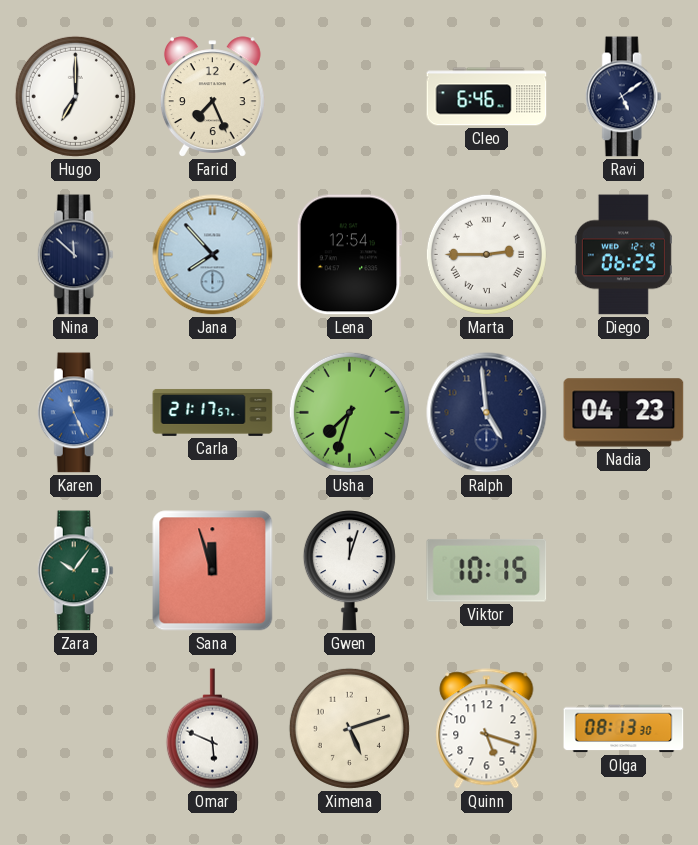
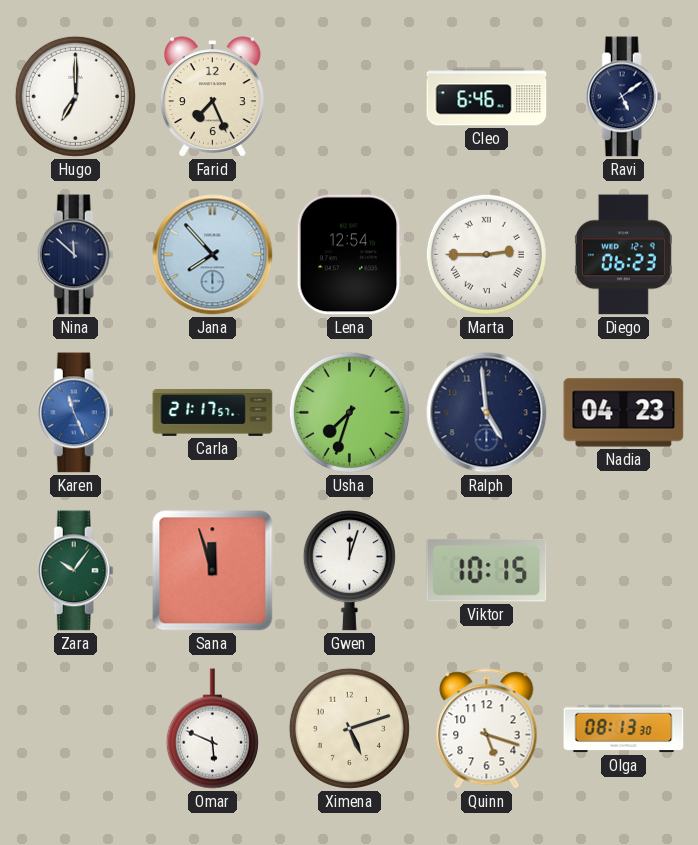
Diego: 06:25 -> 06:23
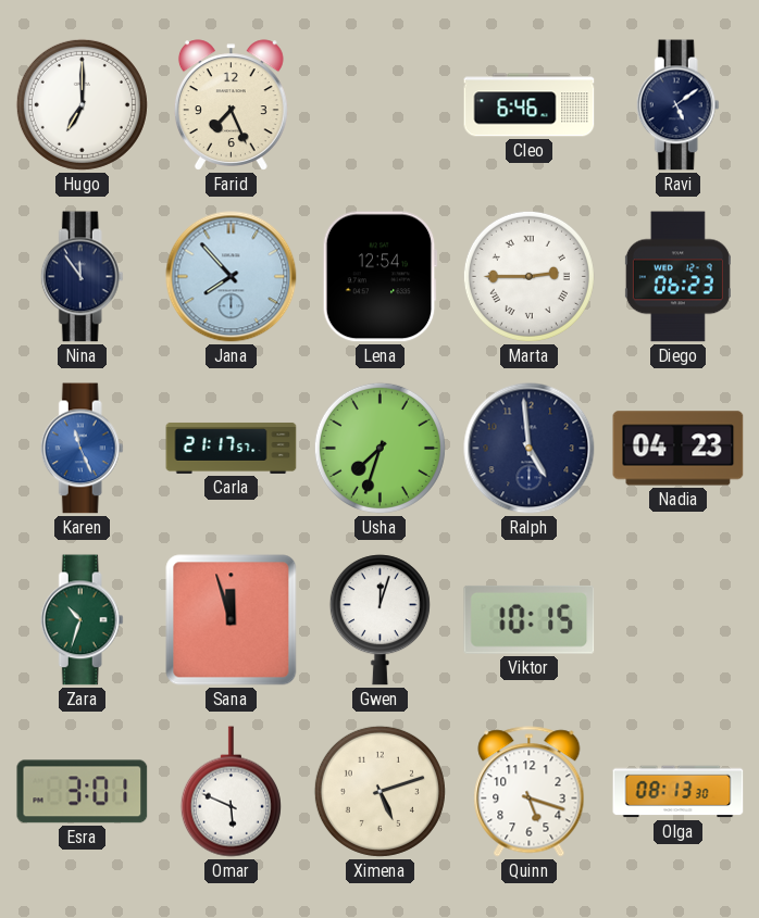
Nina: 11:52 -> 11:54
Zara: 10:06 -> 10:33
Esra: none -> 3:01
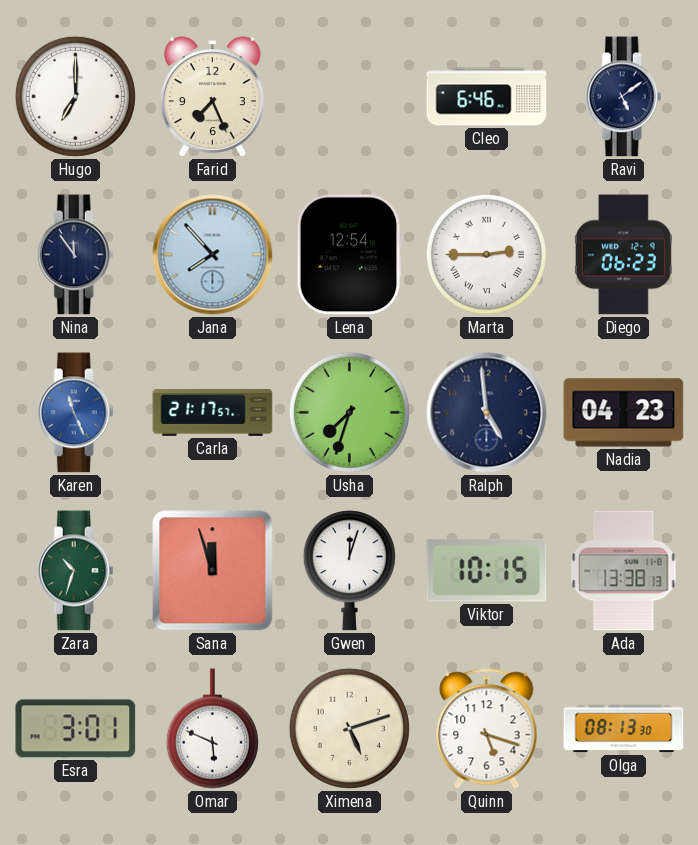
Ada: none -> 13:38
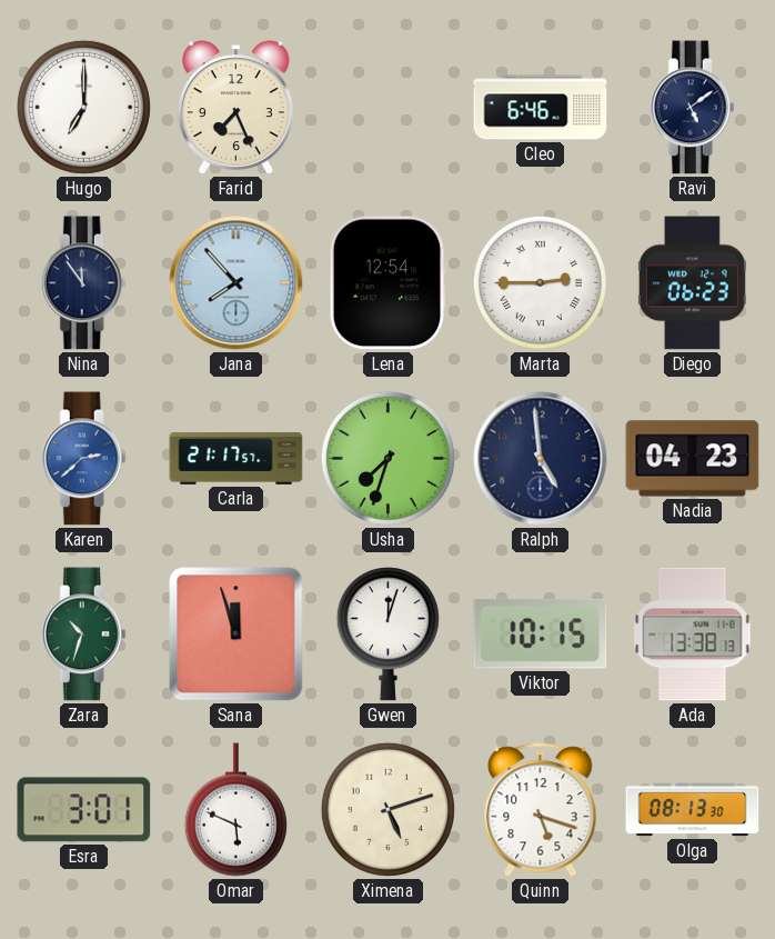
Karen: 11:26 -> 2:38
